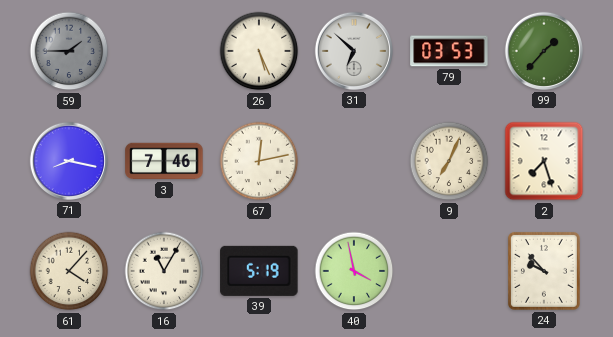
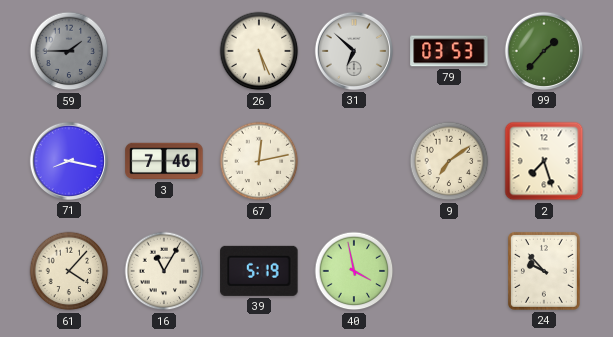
9: 7:04 -> 7:09
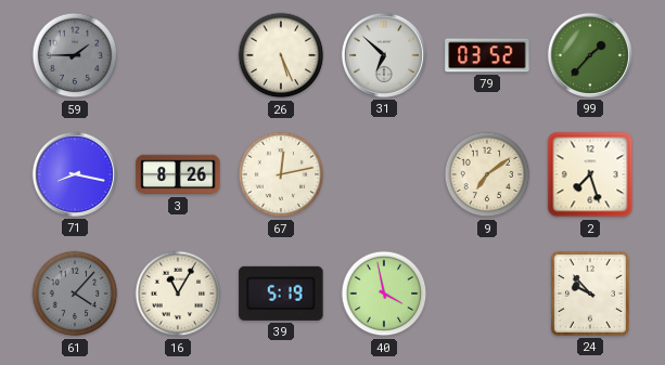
79: 03:53 -> 03:52
3: 7:46 -> 8:26
61 dial: cream -> grey
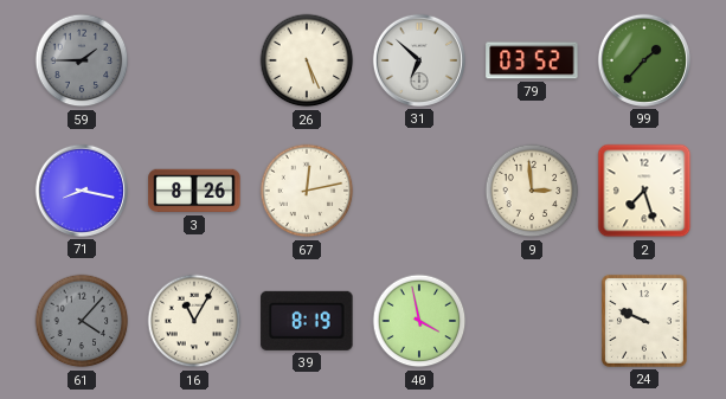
9: 7:09 -> 2:59
39: 5:19 -> 8:19
24: 9:53 -> 9:49
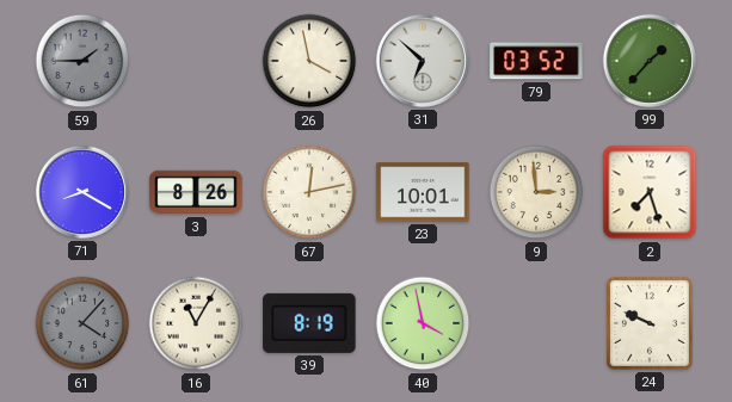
26: 5:26 -> 3:58
71: 8:17 -> 8:20
23: none -> 10:01
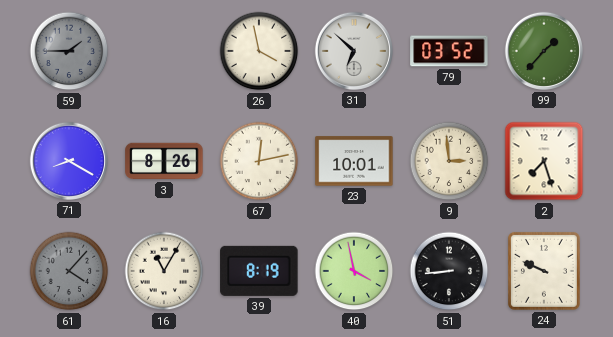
51: none -> 8:44
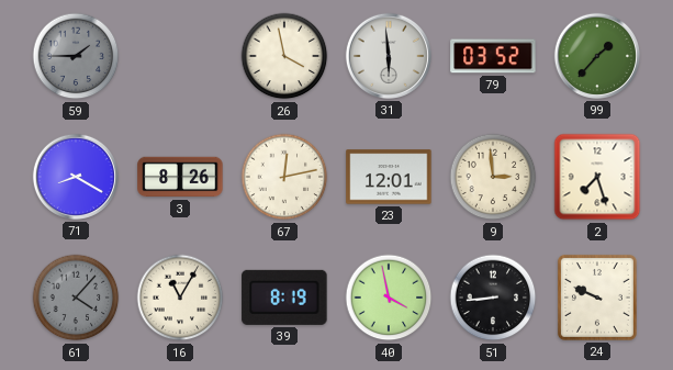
31: 6:52 -> 5:59
23: 10:01 -> 12:01
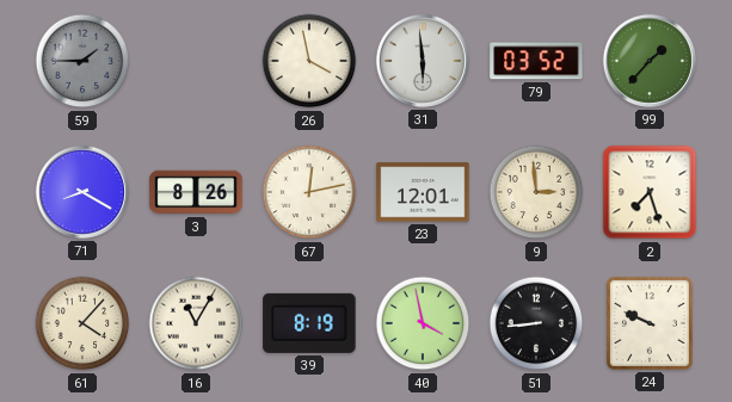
61 dial: grey -> cream
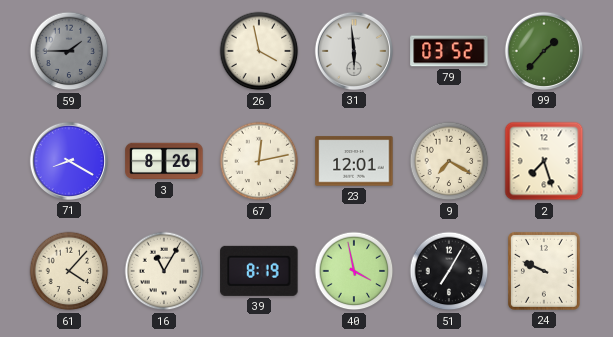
9: 2:59 -> 7:20
51: 8:44 -> 7:05
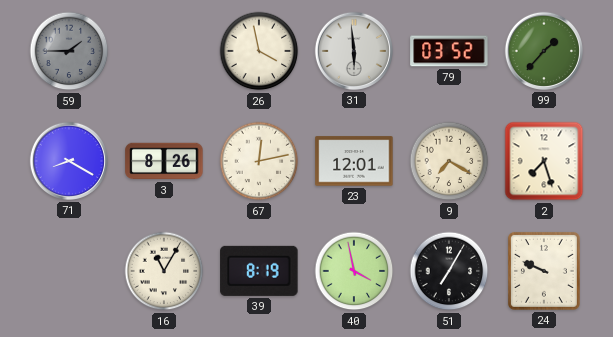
61: 4:07 -> none
